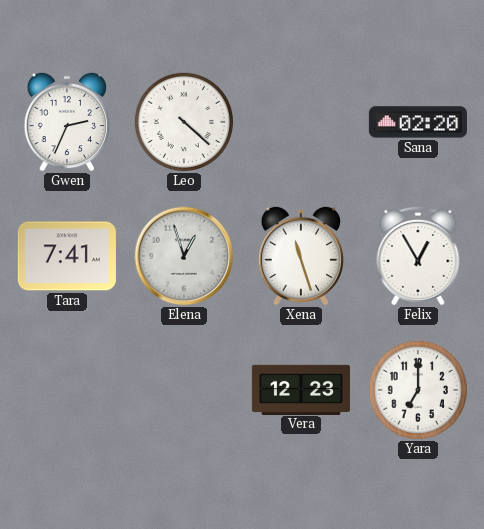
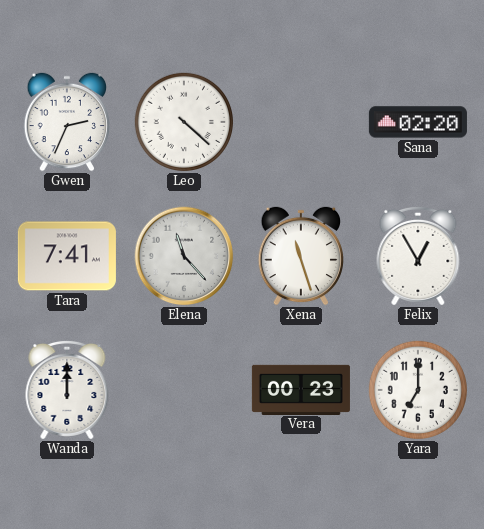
Elena: 12:57 -> 11:23
Wanda: none -> 12:00
Vera: 12:23 -> 00:23
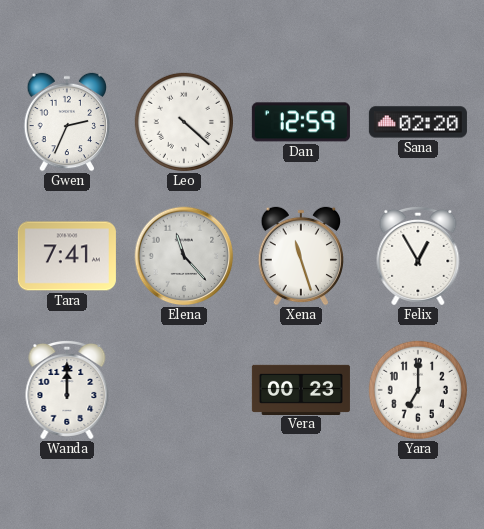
Dan: none -> 12:59
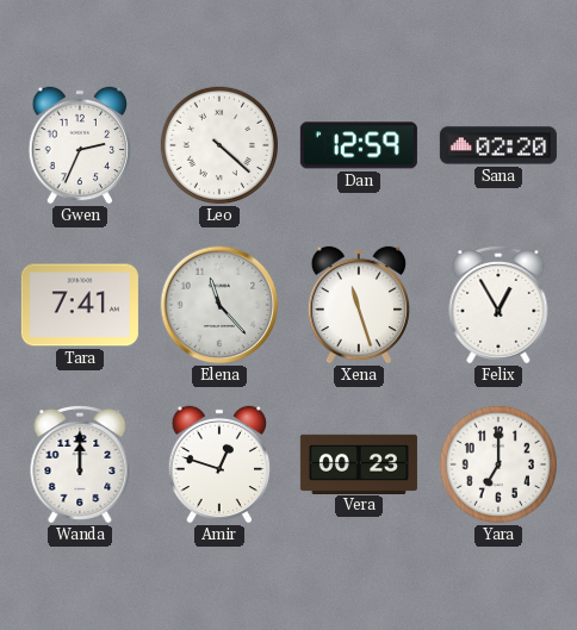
Amir: none -> 12:48
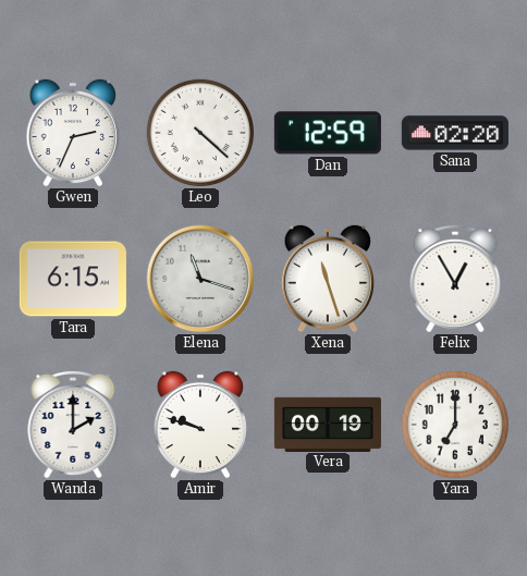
Tara: 7:41 -> 6:15
Elena: 11:23 -> 11:18
Wanda: 12:00 -> 2:00
Amir: 12:48 -> 9:48
Vera: 00:23 -> 00:19
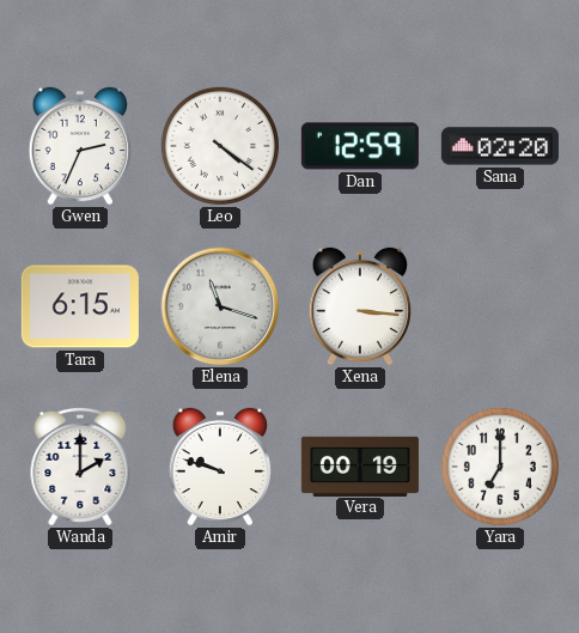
Leo: 4:22 -> 4:21
Xena: 11:27 -> 3:16
Felix: 12:55 -> none
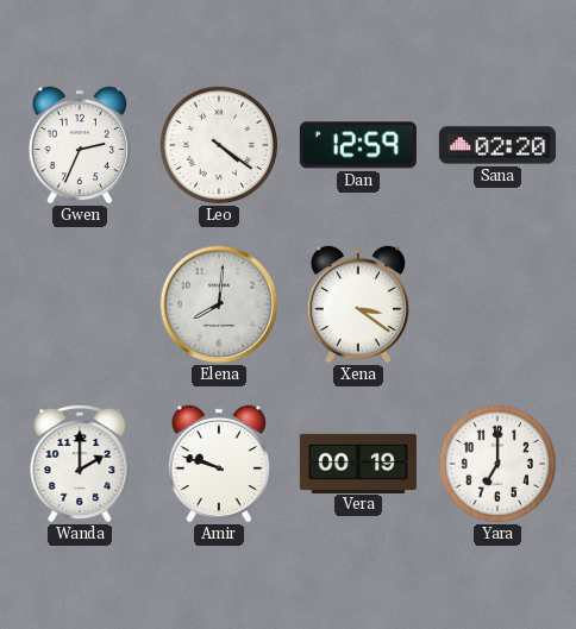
Tara: 6:15 -> none
Elena: 11:18 -> 8:01
Xena: 3:16 -> 3:21
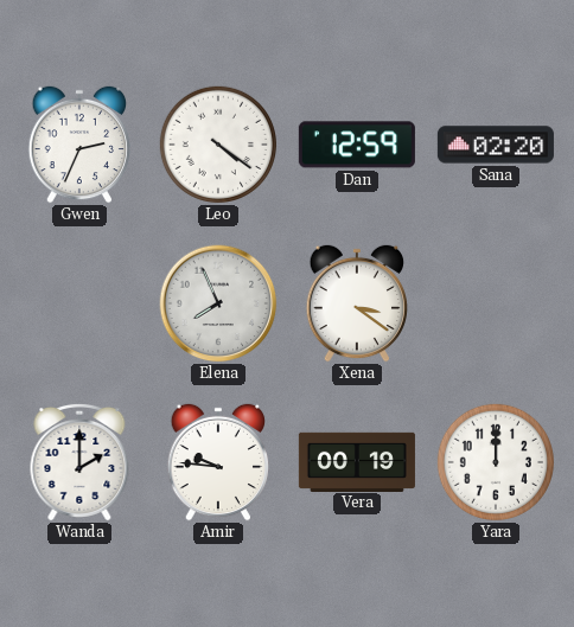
Elena: 8:01 -> 7:56
Amir: 9:48 -> 9:46
Yara: 7:00 -> 12:00
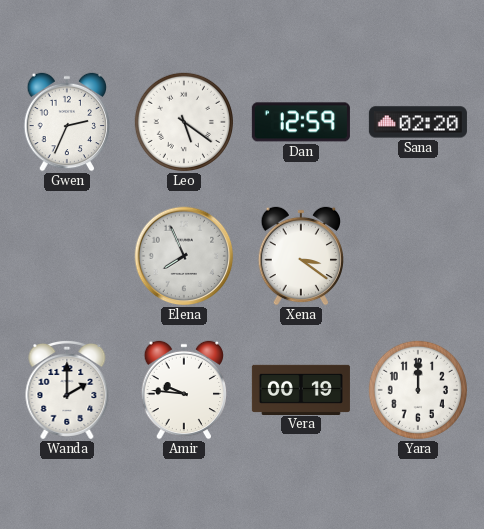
Leo: 4:21 -> 5:21
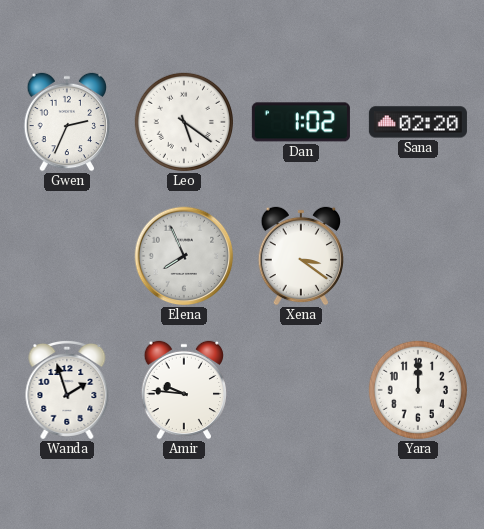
Dan: 12:59 -> 1:02
Wanda: 2:00 -> 1:57
Vera: 00:19 -> none
